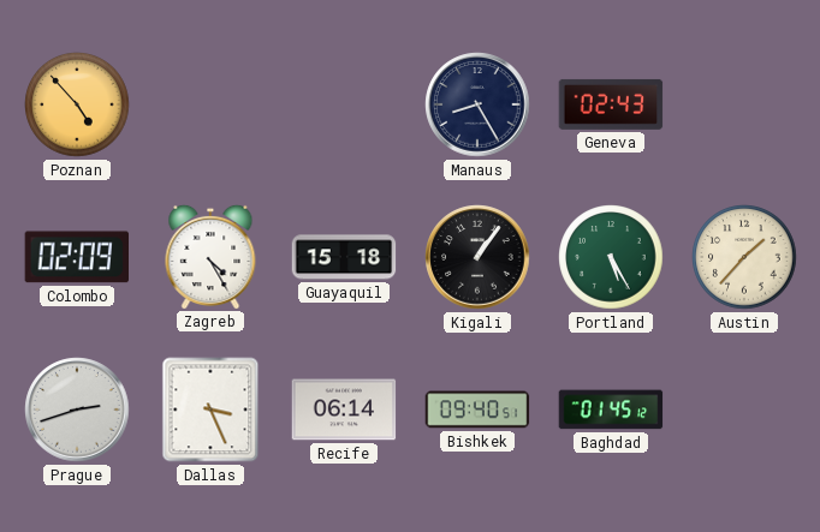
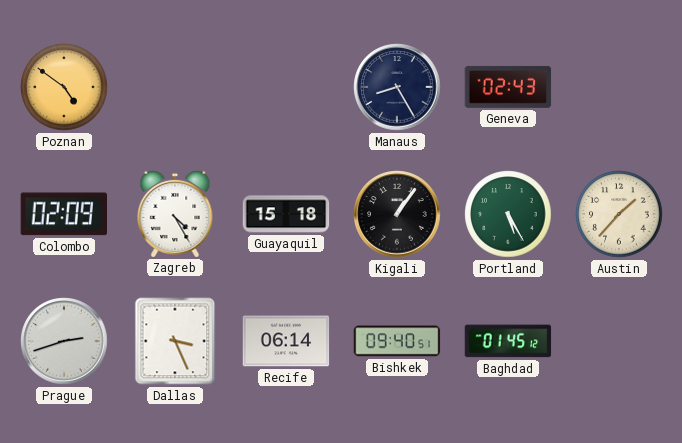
Poznan: 4:53 -> 4:51
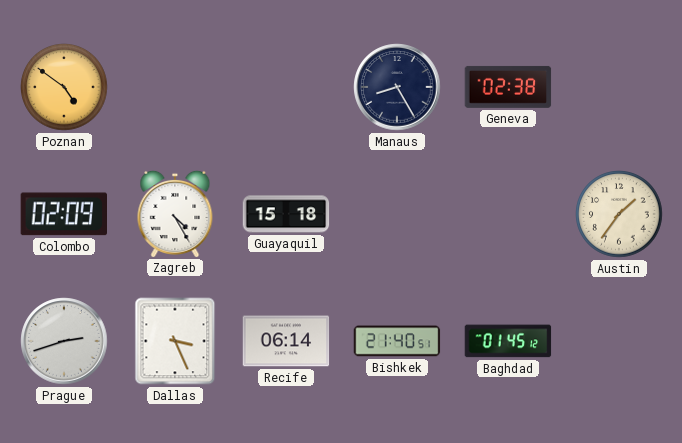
Geneva: 02:43 -> 02:38
Kigali: 1:06 -> none
Portland: 5:25 -> none
Austin: 1:37 -> 1:36
Bishkek: 09:40 -> 21:40
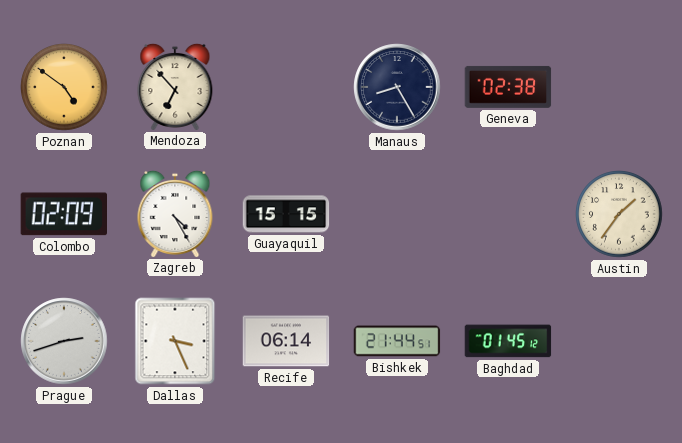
Mendoza: none -> 6:53
Guayaquil: 15:18 -> 15:15
Bishkek: 21:40 -> 21:44
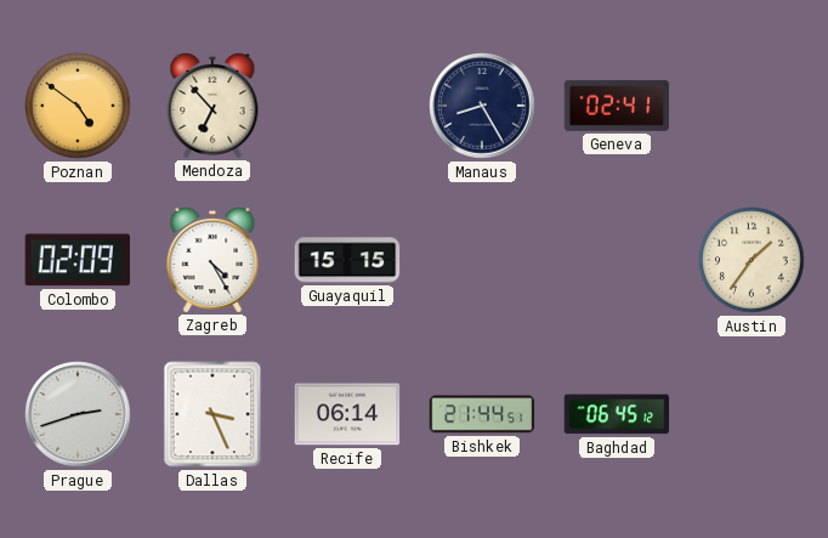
Geneva: 02:38 -> 02:41
Baghdad: 01:45 -> 06:45
